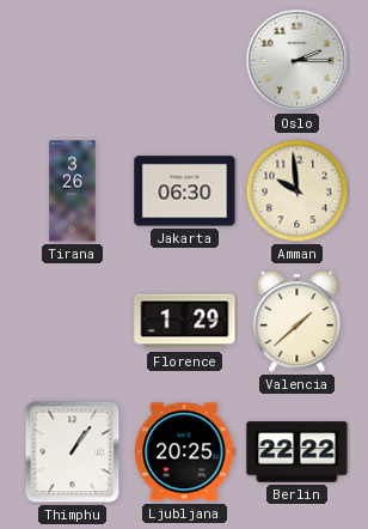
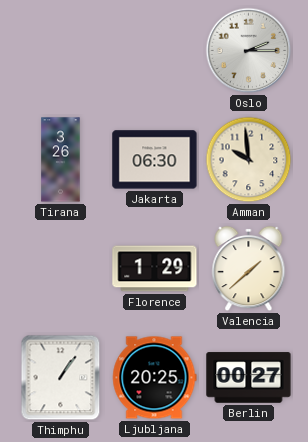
Berlin: 22:22 -> 00:27
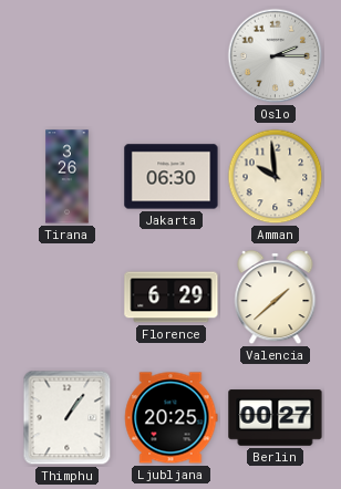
Florence: 1:29 -> 6:29
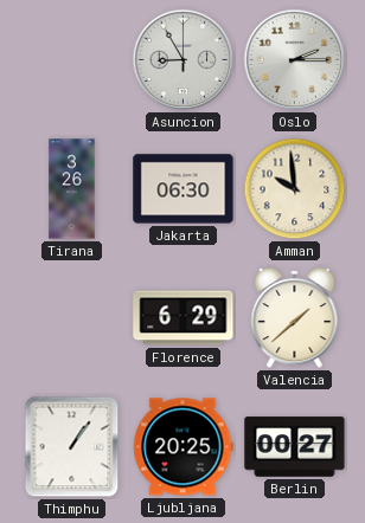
Asuncion: none -> 8:55
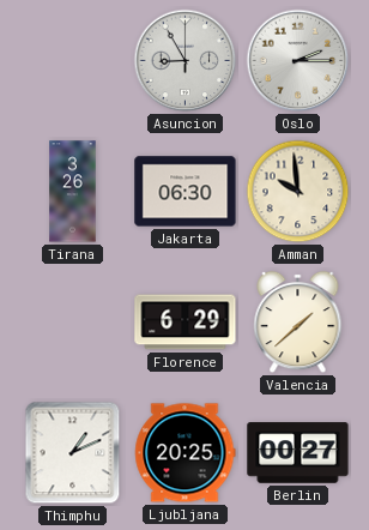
Thimphu: 1:06 -> 1:11
